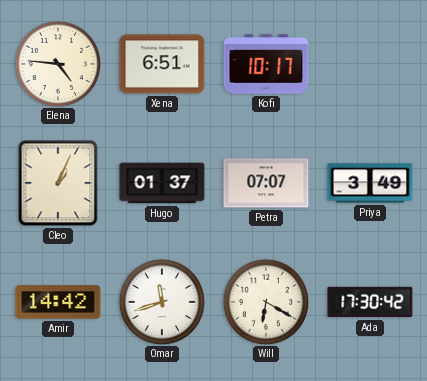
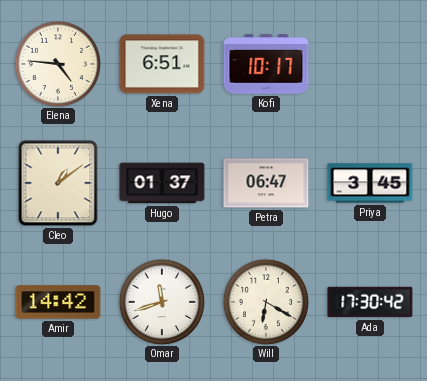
Cleo: 1:04 -> 1:09
Petra: 07:07 -> 06:47
Priya: 3:49 -> 3:45
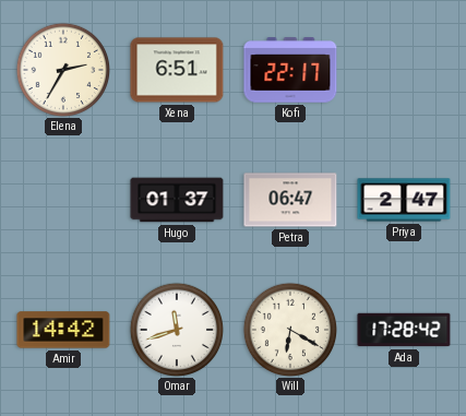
Elena: 4:46 -> 2:35
Kofi: 10:17 -> 22:17
Cleo: 1:09 -> none
Priya: 3:45 -> 2:47
Ada: 17:30 -> 17:28
